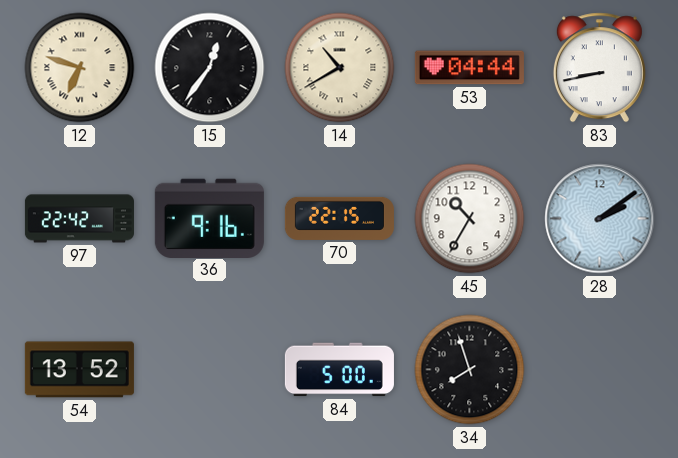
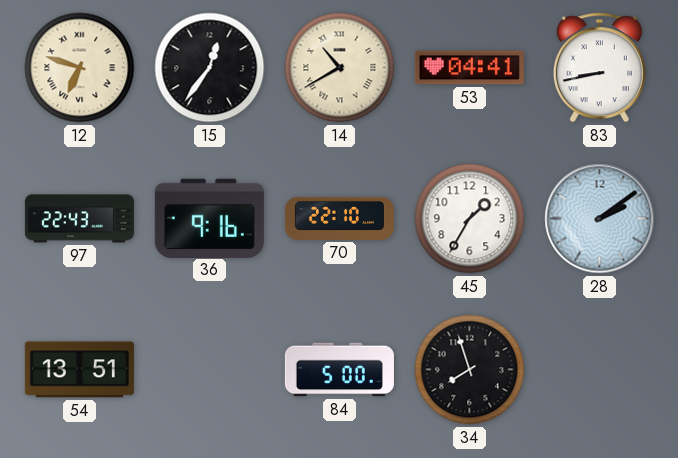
53: 04:44 -> 04:41
97: 22:42 -> 22:43
70: 22:15 -> 22:10
45: 10:35 -> 1:35
54: 13:52 -> 13:51
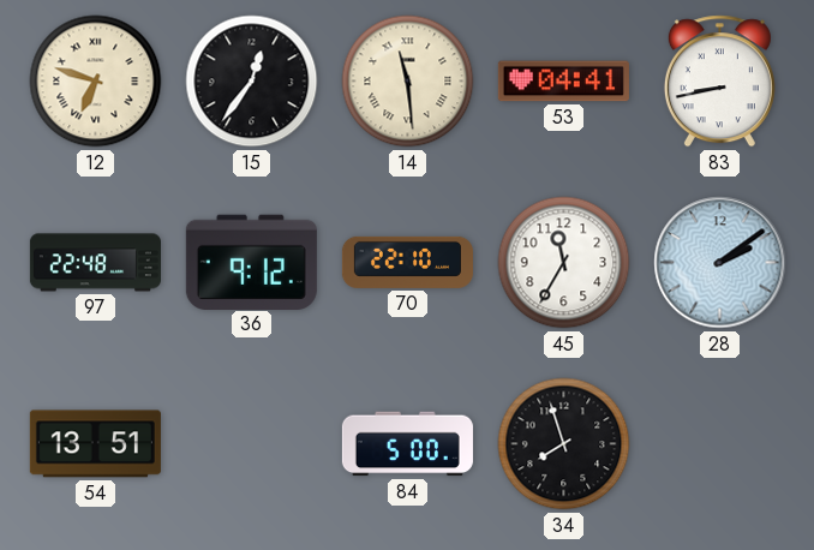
14: 10:40 -> 11:29
97: 22:43 -> 22:48
36: 9:16 -> 9:12
45: 1:35 -> 11:35
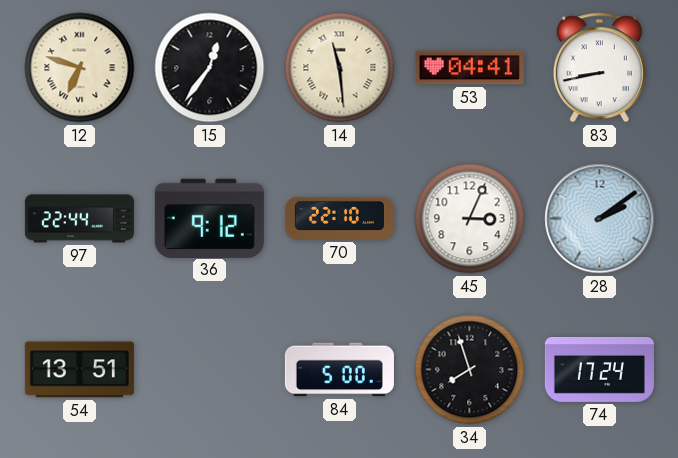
97: 22:48 -> 22:44
45: 11:35 -> 3:04
74: none -> 17:24
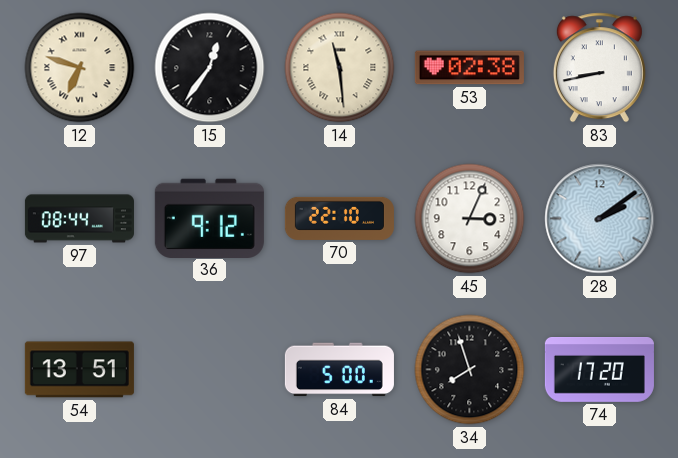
53: 04:41 -> 02:38
97: 22:44 -> 08:44
74: 17:24 -> 17:20
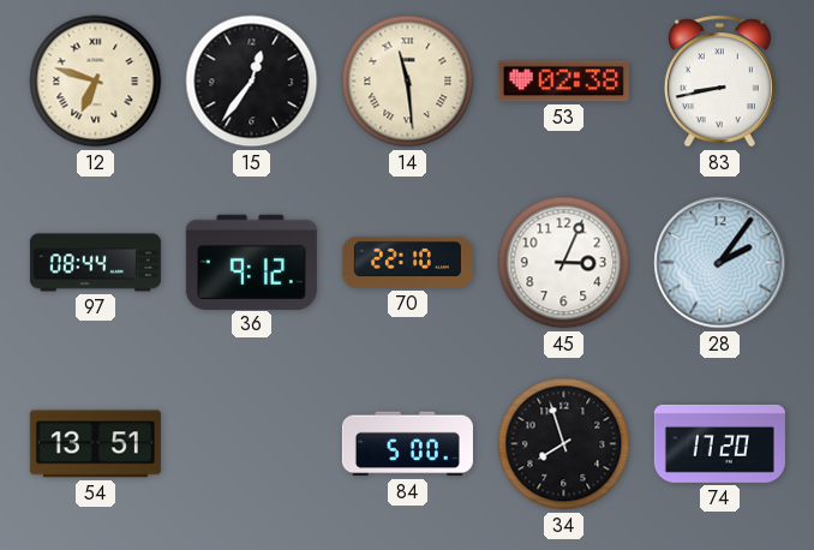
28: 2:09 -> 2:06
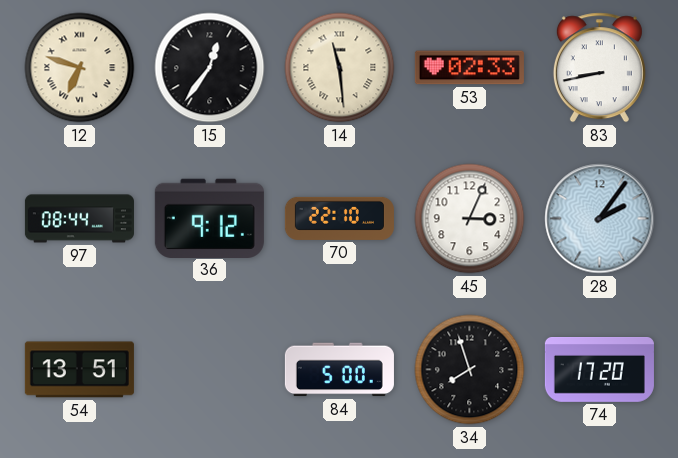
53: 02:38 -> 02:33
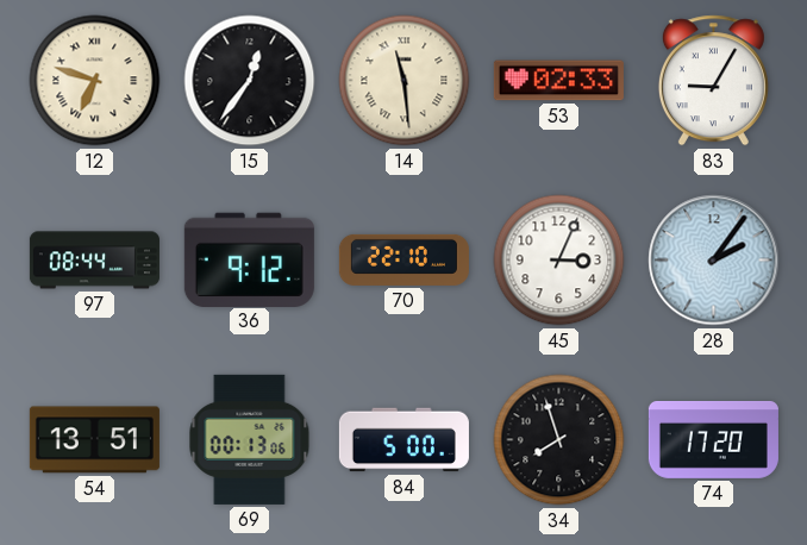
83: 8:43 -> 9:05
69: none -> 00:13
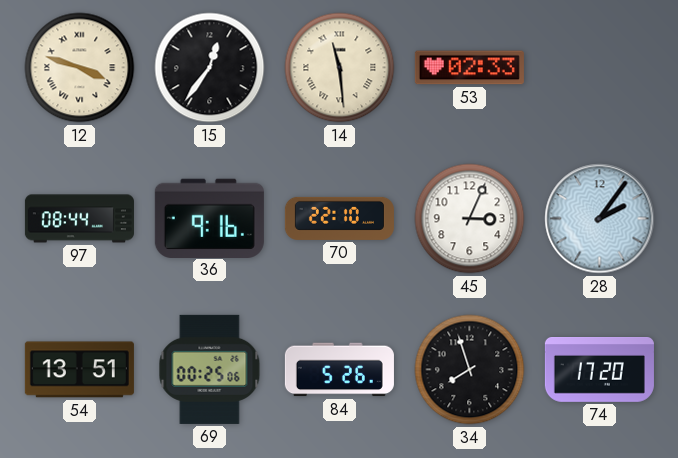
12: 6:48 -> 3:48
83: 9:05 -> none
36: 9:12 -> 9:16
69: 00:13 -> 00:25
84: 5:00 -> 5:26
